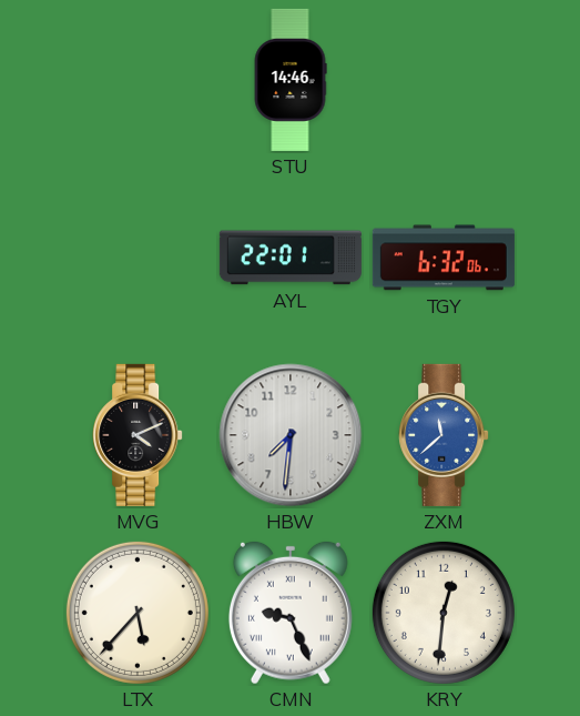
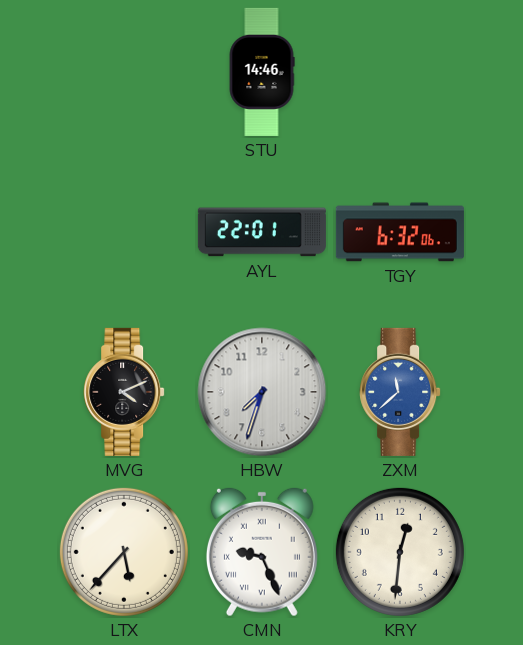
HBW: 7:31 -> 7:33
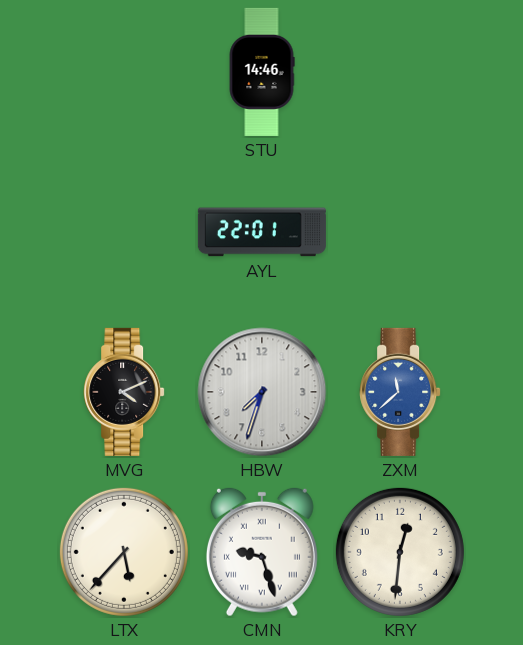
TGY: 6:32 -> none
CMN: 9:26 -> 9:27
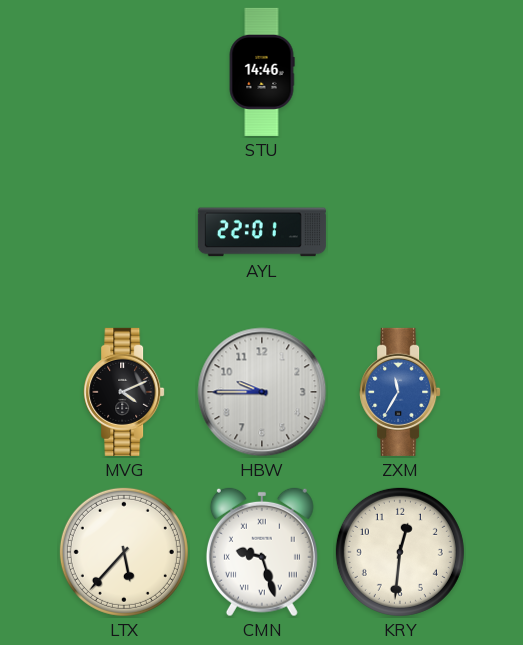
HBW: 7:33 -> 9:45
ZXM: 11:38 -> 11:35
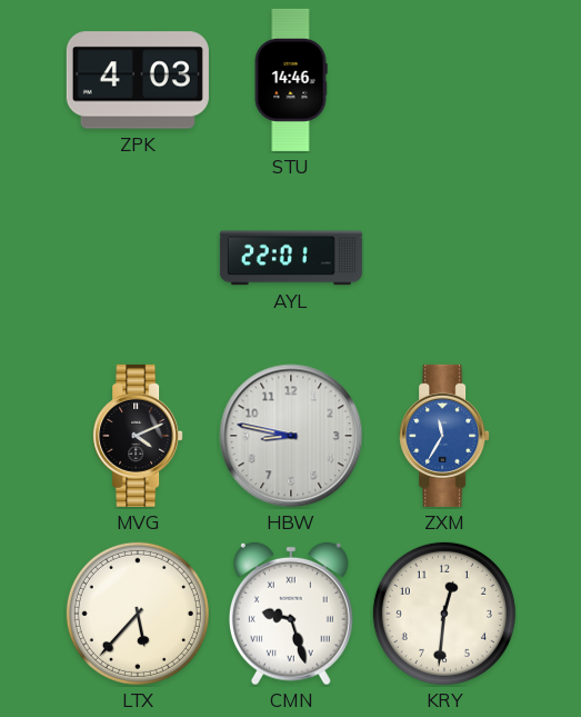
ZPK: none -> 4:03
HBW: 9:45 -> 8:47
